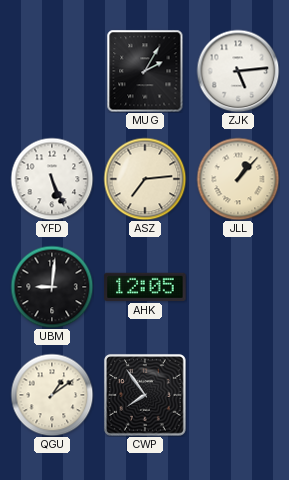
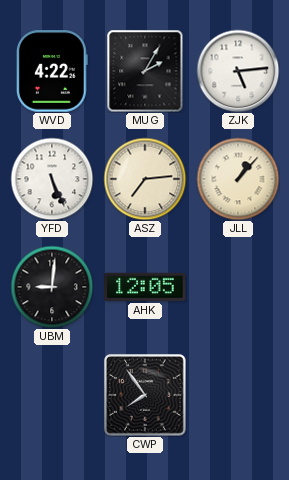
WVD: none -> 4:22
QGU: 1:09 -> none
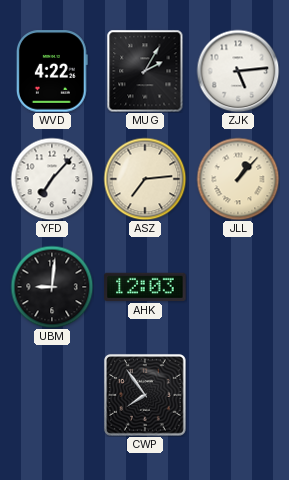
YFD: 5:26 -> 7:07
AHK: 12:05 -> 12:03
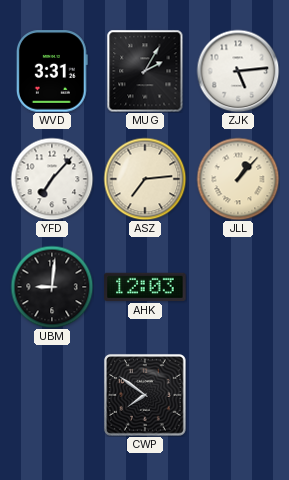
WVD: 4:22 -> 3:31
CWP: 7:54 -> 7:51
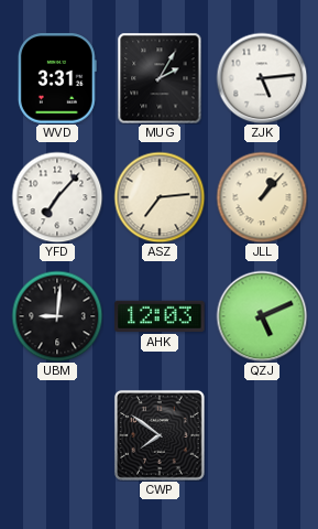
QZJ: none -> 5:11
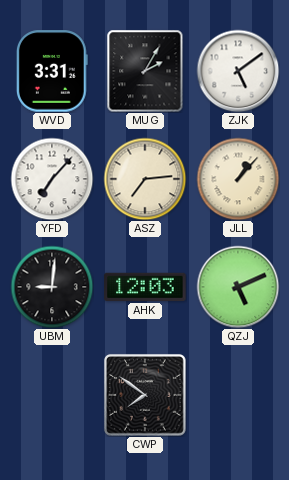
ZJK: 5:14 -> 5:09
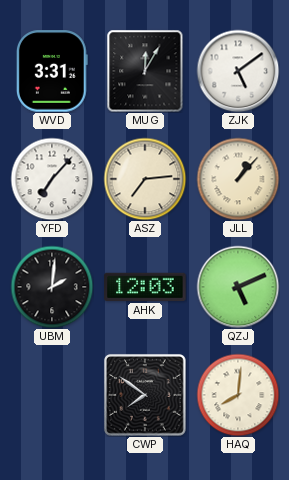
MUG: 2:05 -> 12:05
UBM: 9:01 -> 2:01
HAQ: none -> 8:01
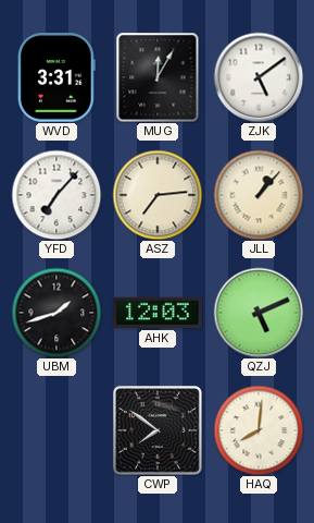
UBM: 2:01 -> 1:42
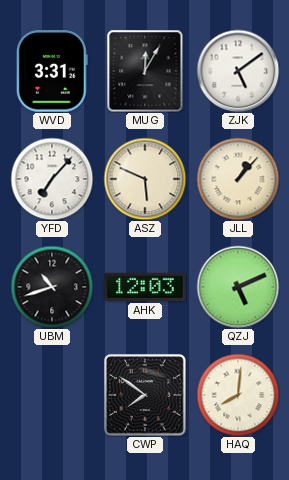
ASZ: 7:14 -> 5:49
UBM: 1:42 -> 10:42
